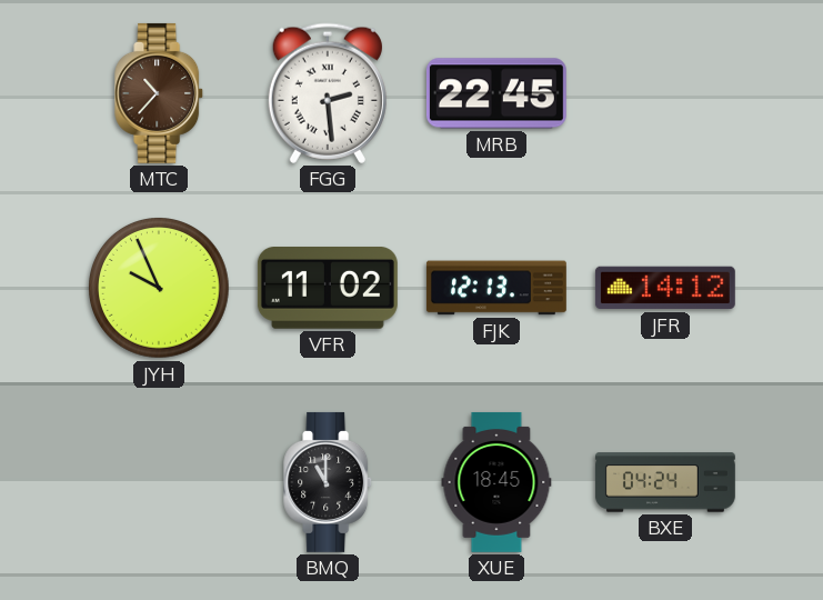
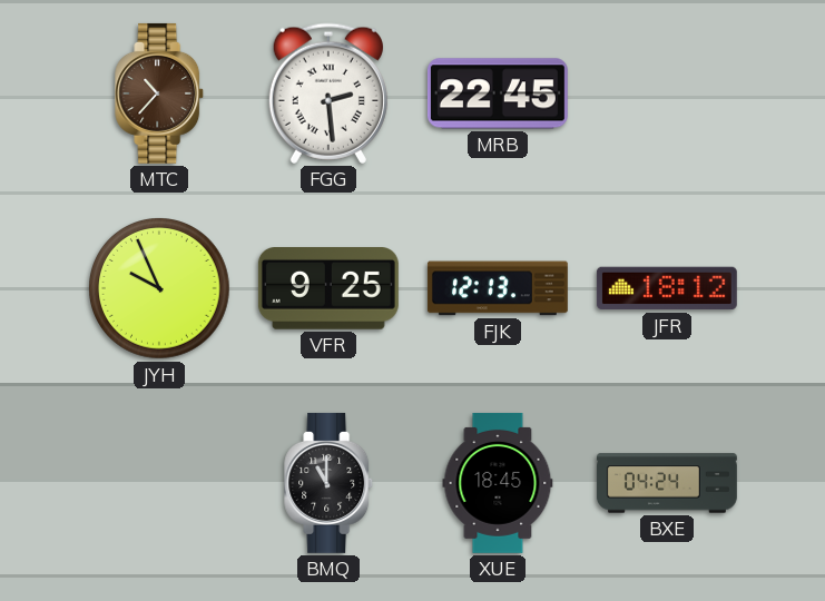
VFR: 11:02 -> 9:25
JFR: 14:12 -> 18:12
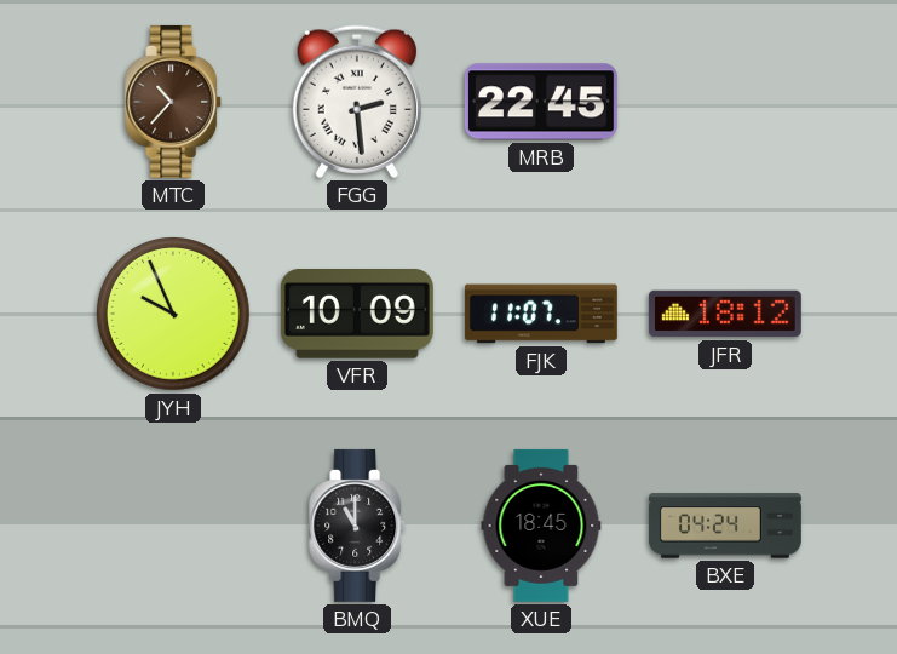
VFR: 9:25 -> 10:09
FJK: 12:13 -> 11:07
